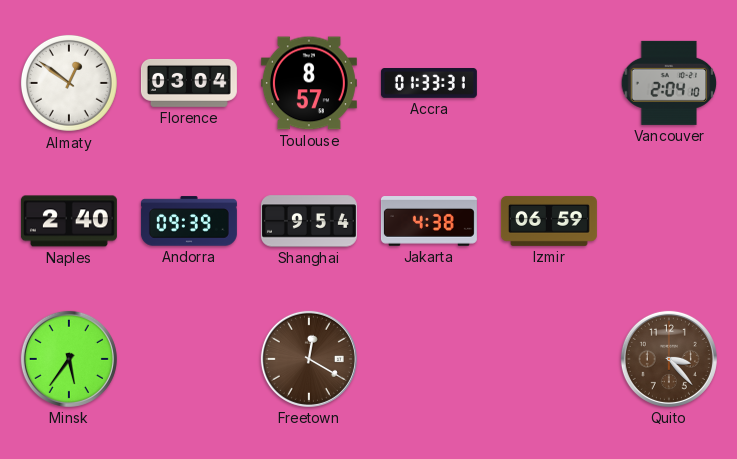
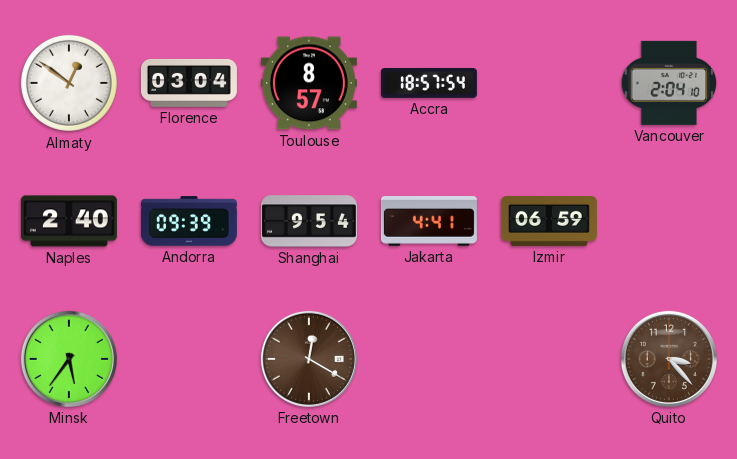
Accra: 01:33 -> 18:57
Jakarta: 4:38 -> 4:41
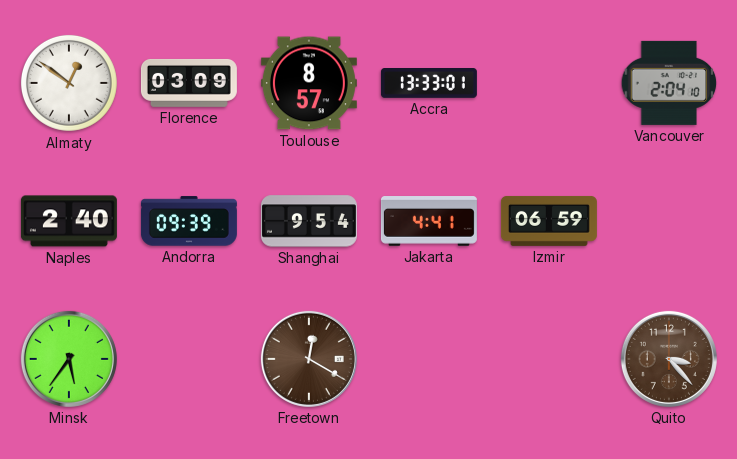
Florence: 03:04 -> 03:09
Accra: 18:57 -> 13:33
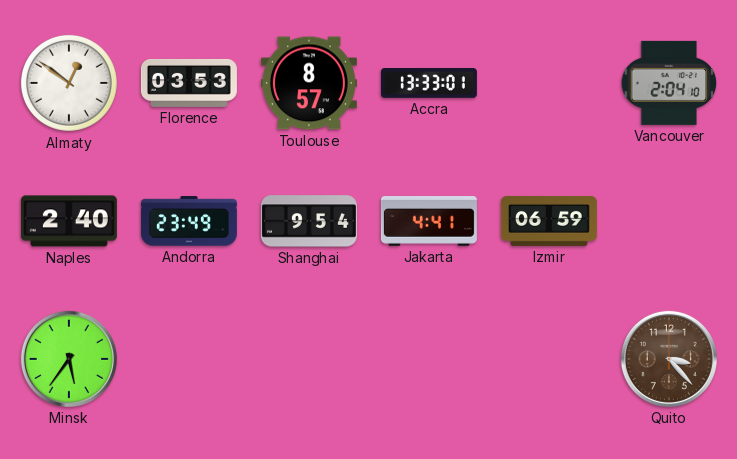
Florence: 03:09 -> 03:53
Andorra: 09:39 -> 23:49
Freetown: 12:20 -> none
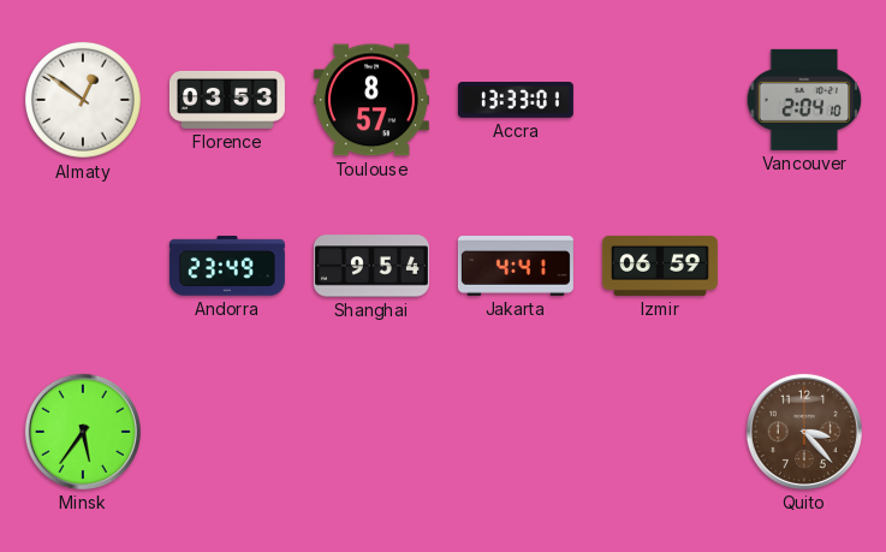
Naples: 2:40 -> none
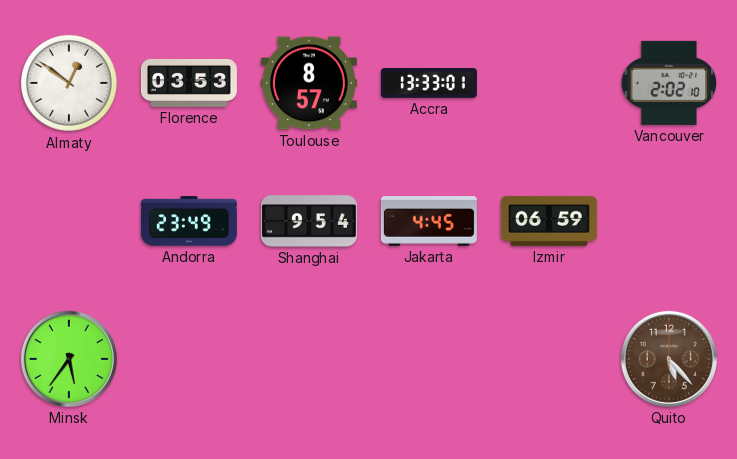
Vancouver: 2:04 -> 2:02
Jakarta: 4:41 -> 4:45
Quito: 3:23 -> 5:23
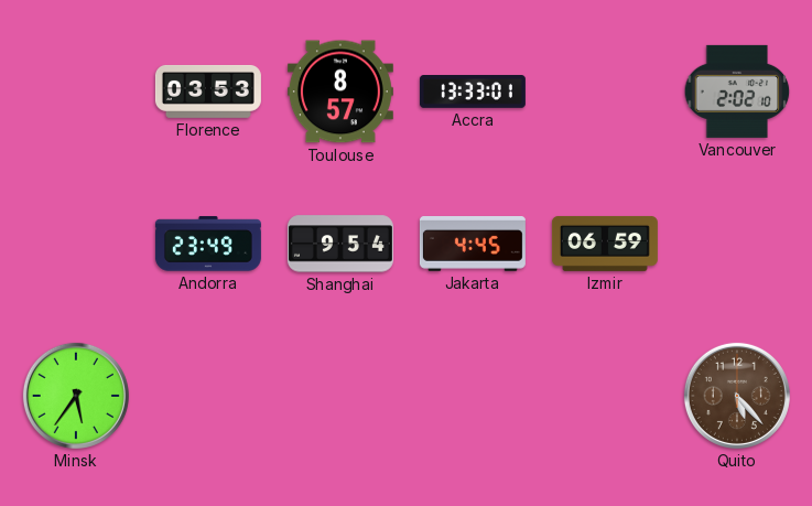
Almaty: 12:51 -> none
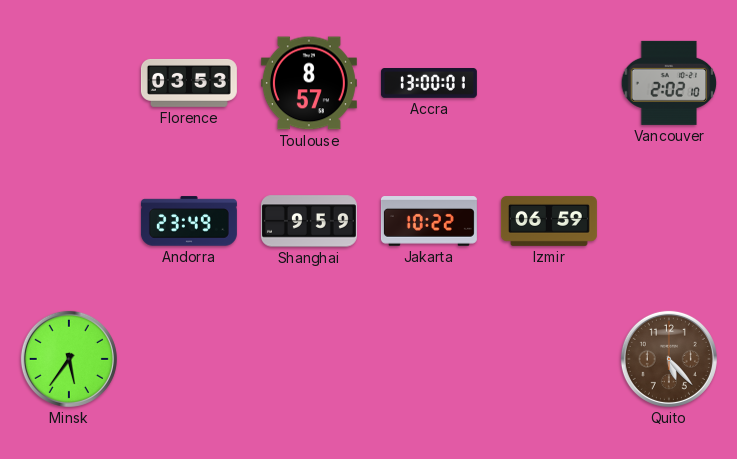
Accra: 13:33 -> 13:00
Shanghai: 9:54 -> 9:59
Jakarta: 4:45 -> 10:22
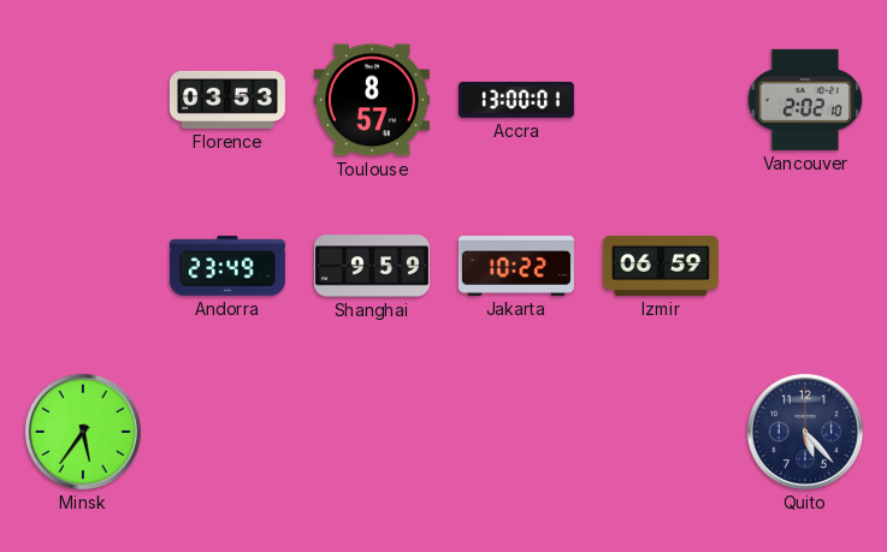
Quito dial: brown -> navy
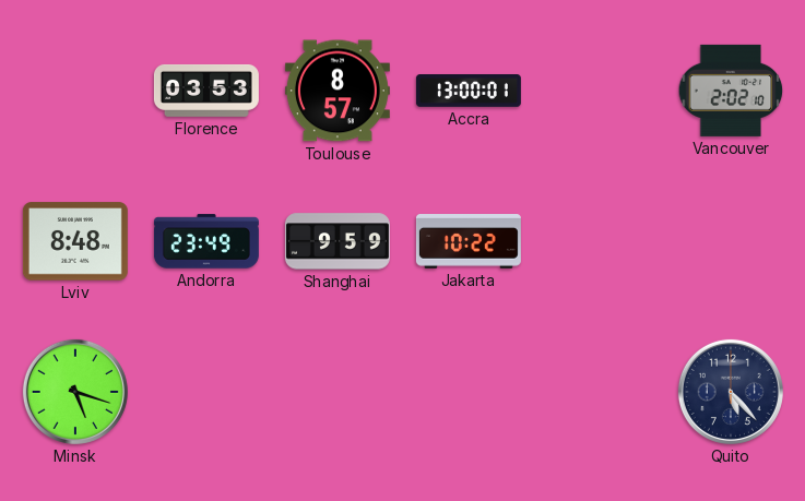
Lviv: none -> 8:48
Izmir: 06:59 -> none
Minsk: 5:36 -> 5:18
